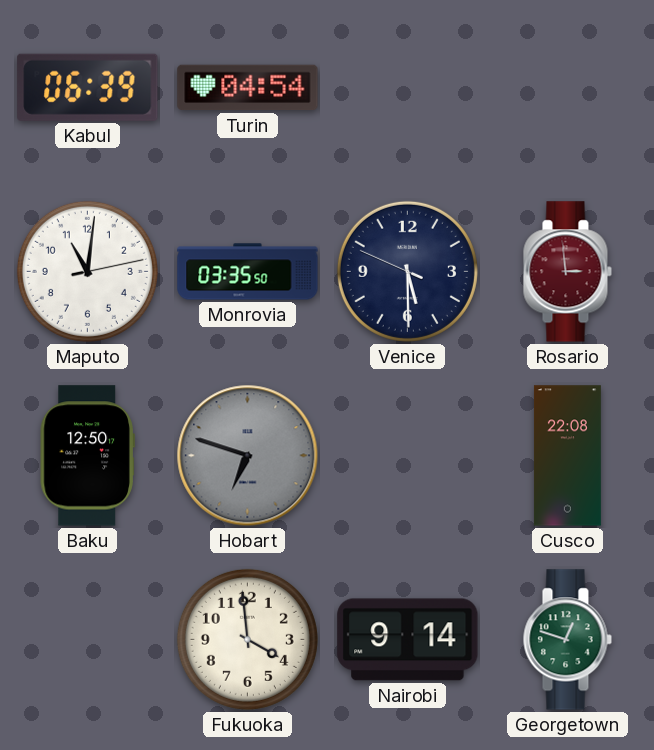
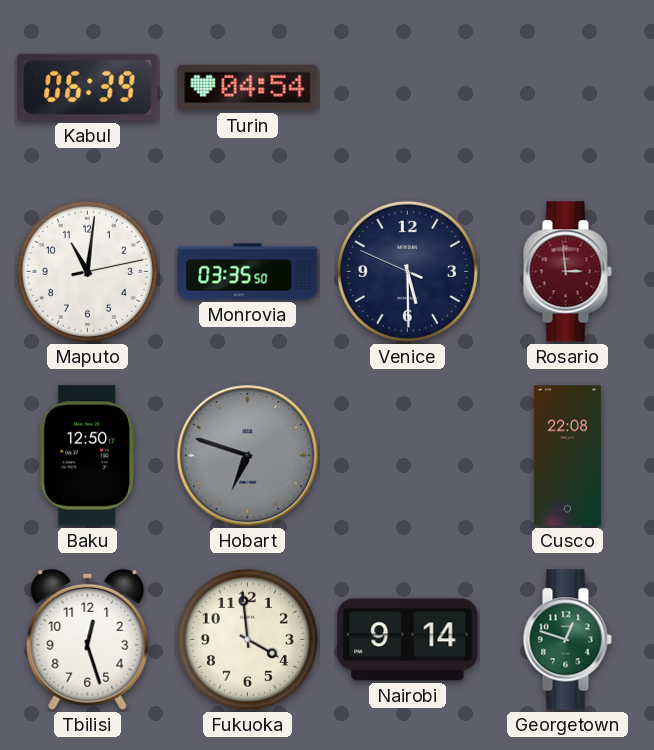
Tbilisi: none -> 12:27
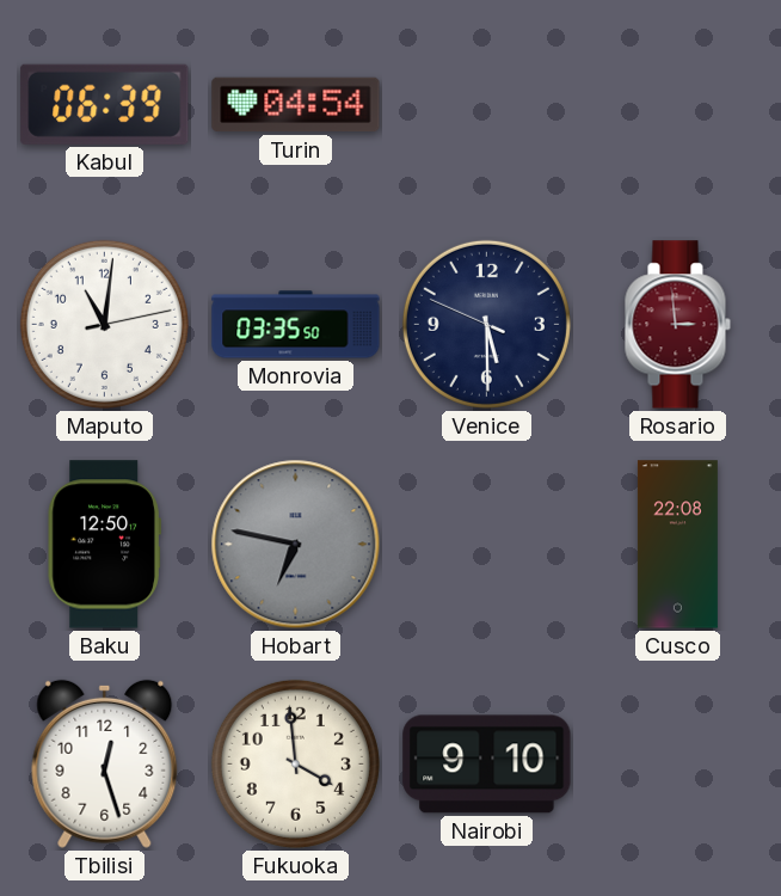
Hobart: 6:48 -> 6:47
Nairobi: 9:14 -> 9:10
Georgetown: 12:48 -> none
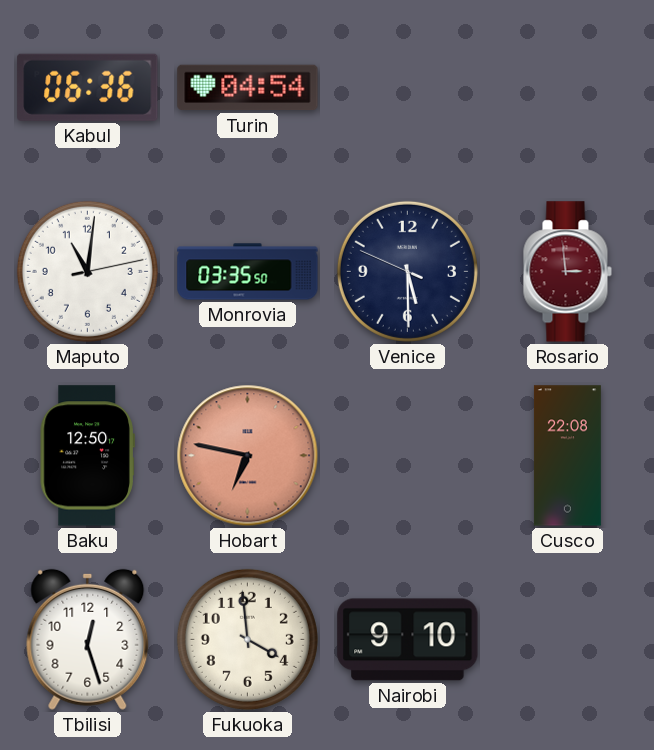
Kabul: 06:39 -> 06:36
Hobart dial: grey -> salmon
